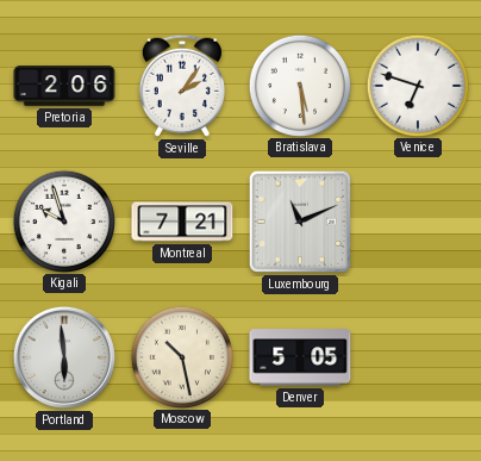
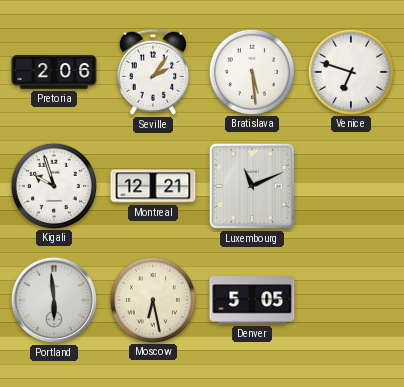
Montreal: 7:21 -> 12:21
Moscow: 10:28 -> 6:28
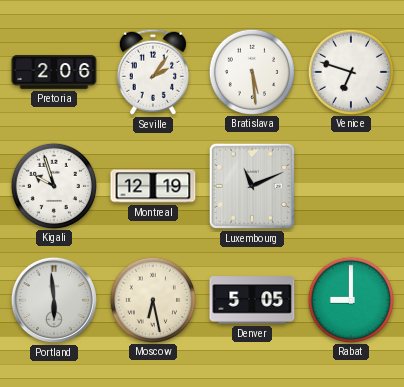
Montreal: 12:21 -> 12:19
Rabat: none -> 9:00
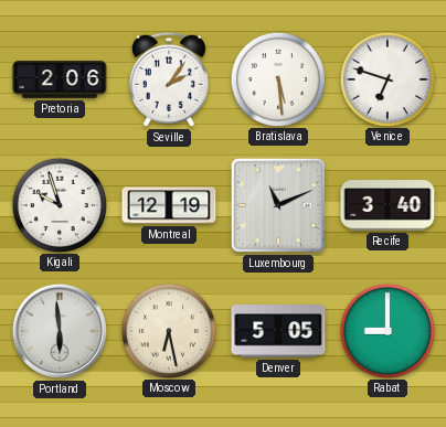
Recife: none -> 3:40
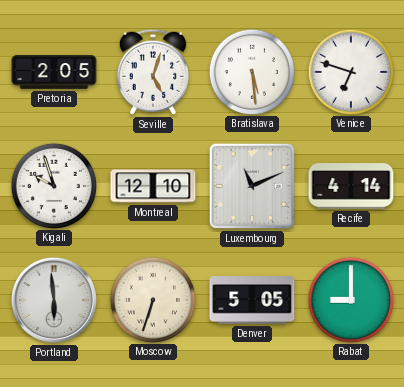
Pretoria: 2:06 -> 2:05
Seville: 2:06 -> 5:03
Montreal: 12:19 -> 12:10
Recife: 3:40 -> 4:14
Moscow: 6:28 -> 6:33
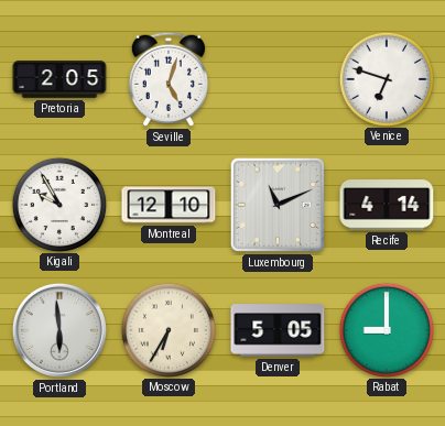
Bratislava: 5:29 -> none
Kigali: 9:57 -> 9:55
Moscow: 6:33 -> 6:35
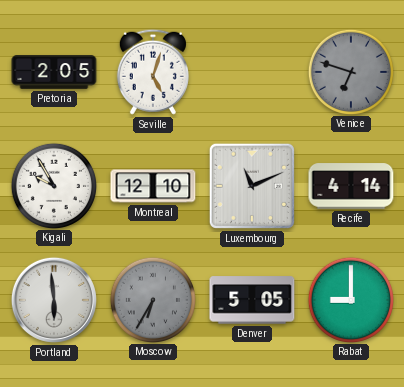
Venice dial: white -> grey
Moscow dial: cream -> grey
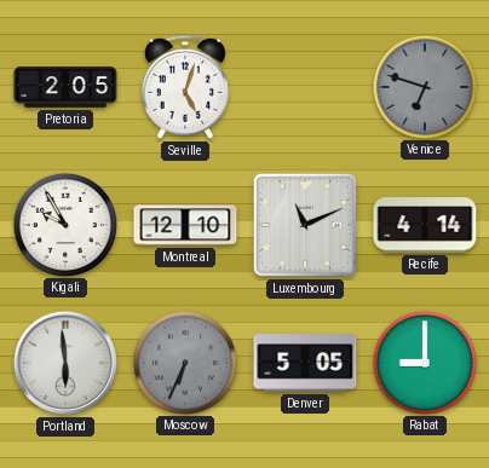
Moscow: 6:35 -> 6:34
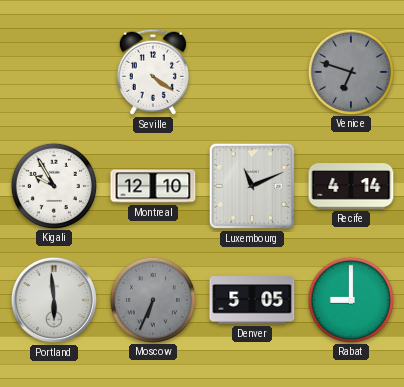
Pretoria: 2:05 -> none
Seville: 5:03 -> 4:21
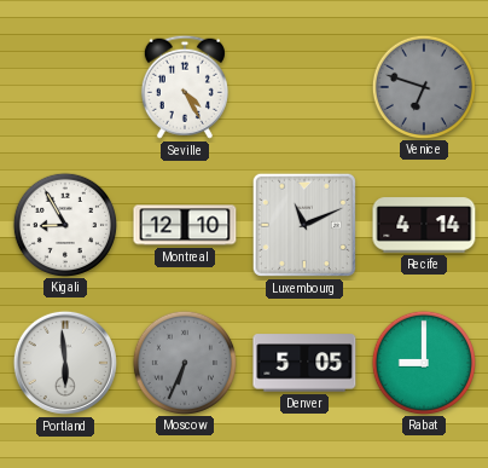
Seville: 4:21 -> 4:25
Kigali: 9:55 -> 8:55
